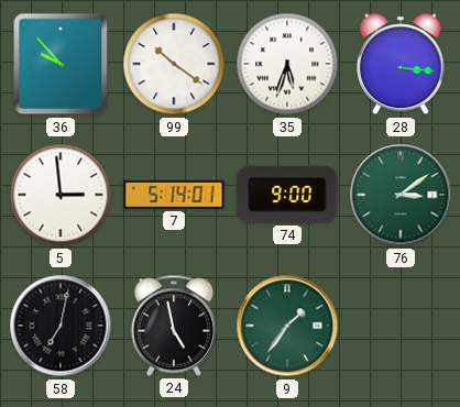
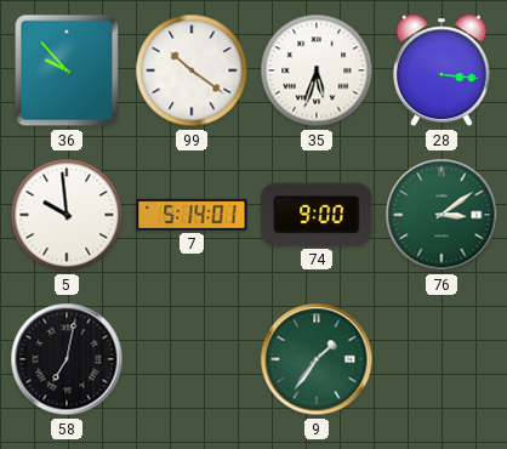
5: 2:59 -> 9:59
24: 4:58 -> none
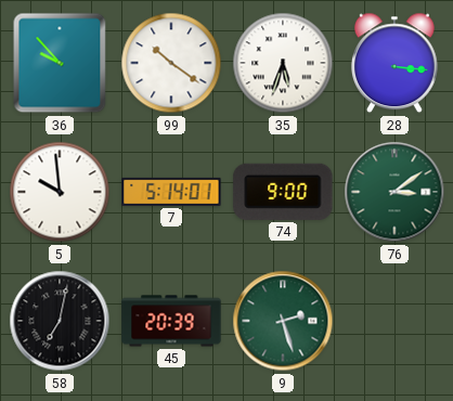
45: none -> 20:39
9: 1:36 -> 2:27
